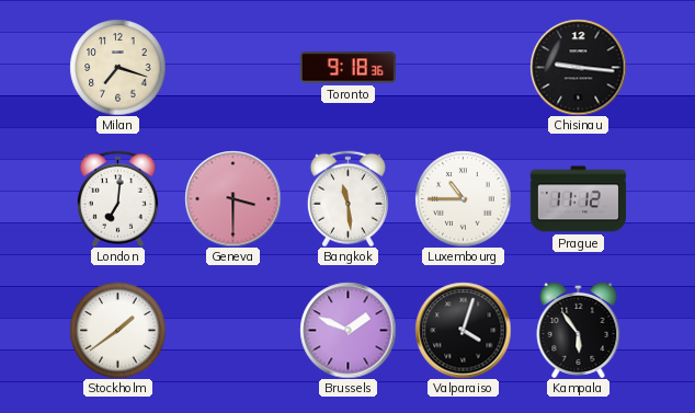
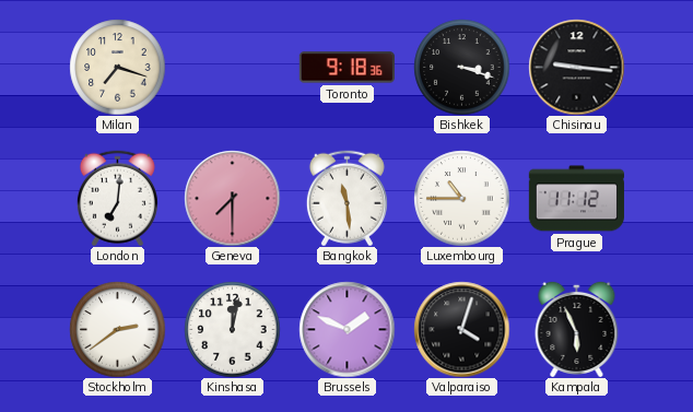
Bishkek: none -> 3:18
Geneva: 3:30 -> 7:30
Stockholm: 1:39 -> 2:39
Kinshasa: none -> 12:02
Kampala: 5:54 -> 5:56
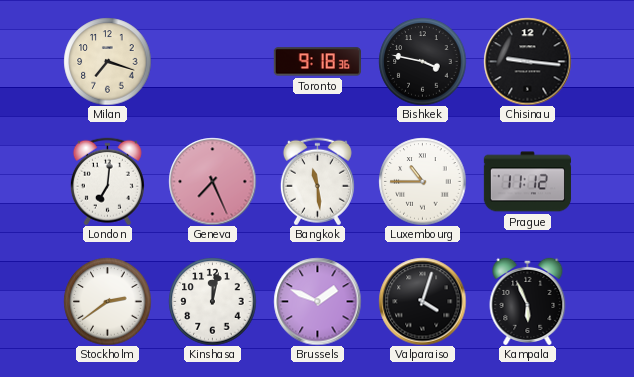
Bishkek: 3:18 -> 3:47
Geneva: 7:30 -> 7:26
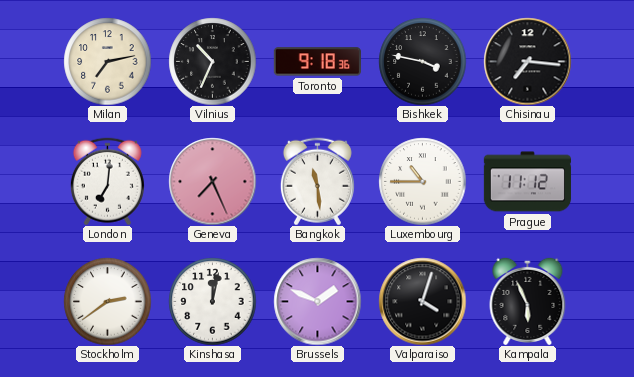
Milan: 7:18 -> 7:13
Vilnius: none -> 10:34
Chisinau: 9:16 -> 7:16
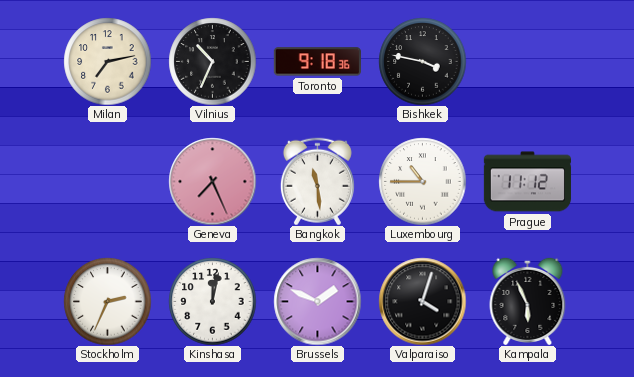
Chisinau: 7:16 -> none
London: 7:01 -> none
Stockholm: 2:39 -> 2:34
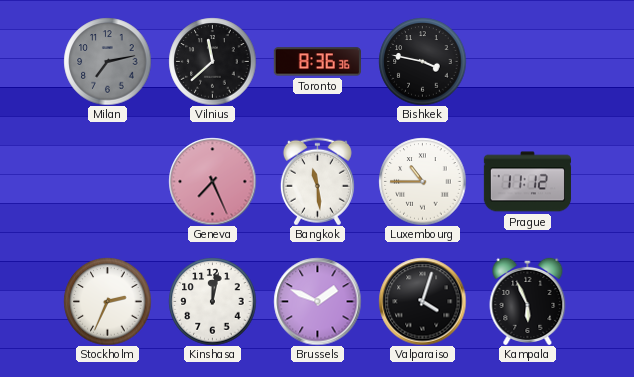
Milan dial: cream -> grey
Vilnius: 10:34 -> 11:38
Toronto: 9:18 -> 8:36
